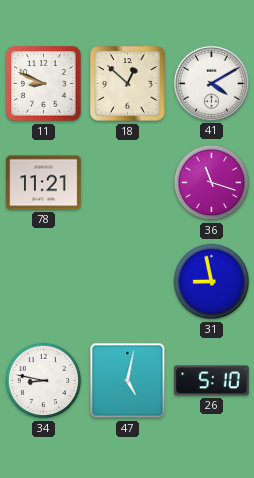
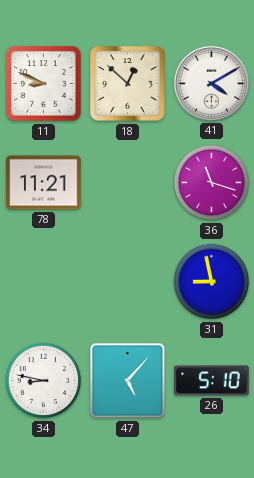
47: 5:02 -> 5:07
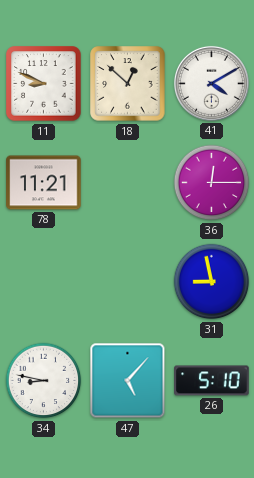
36: 11:18 -> 12:15
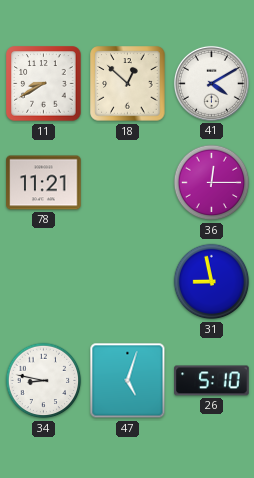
11: 8:49 -> 8:40
47: 5:07 -> 5:03
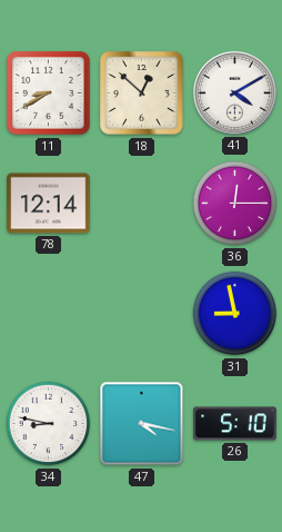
78: 11:21 -> 12:14
47: 5:03 -> 4:17
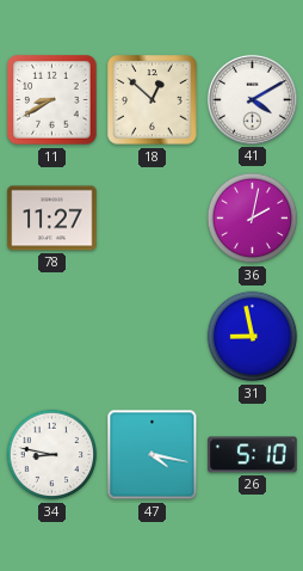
78: 12:14 -> 11:27
36: 12:15 -> 2:02
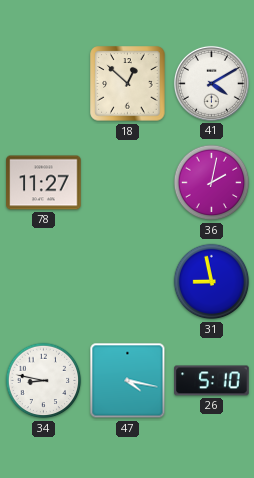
11: 8:40 -> none
